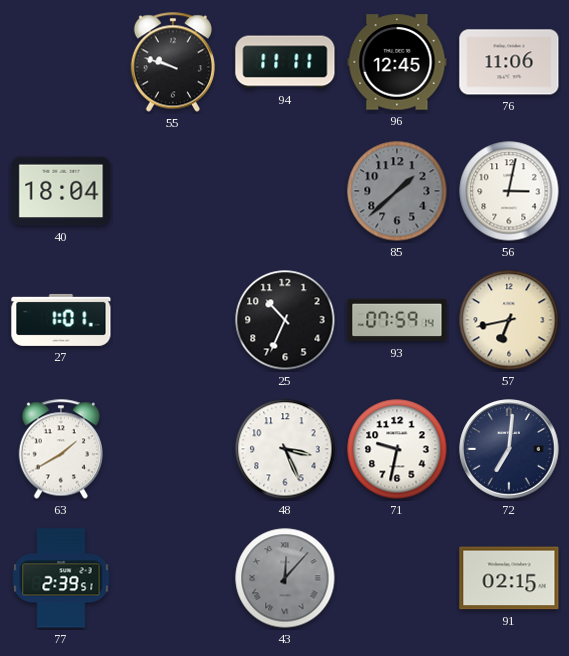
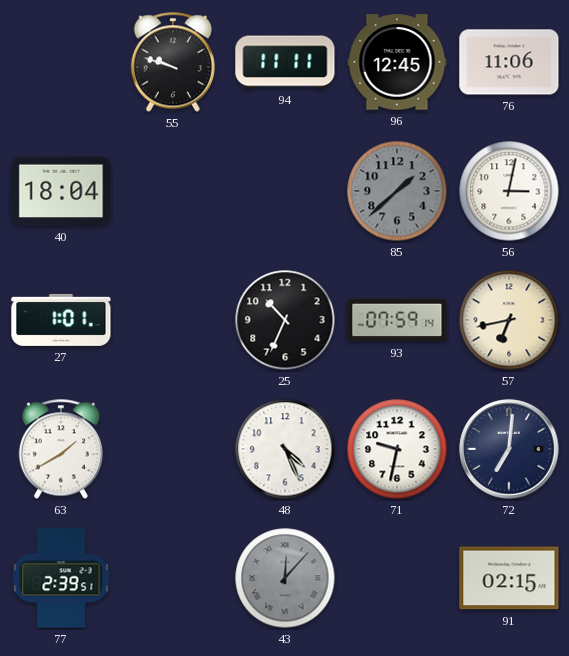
48: 3:26 -> 4:26
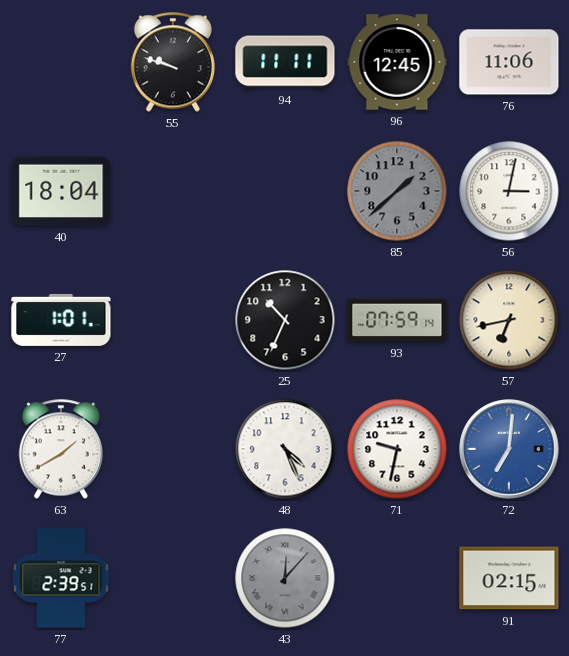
72 dial: navy -> blue
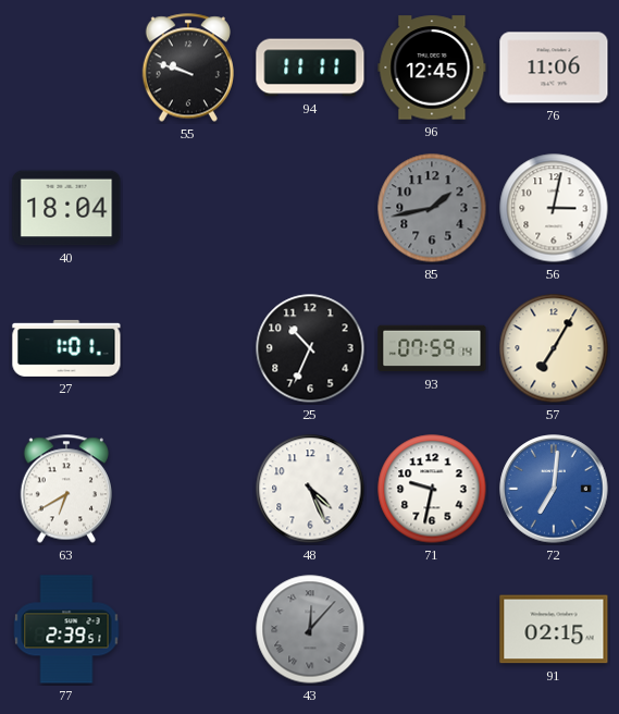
85: 1:38 -> 1:43
57: 6:43 -> 7:05
63: 1:40 -> 6:40
